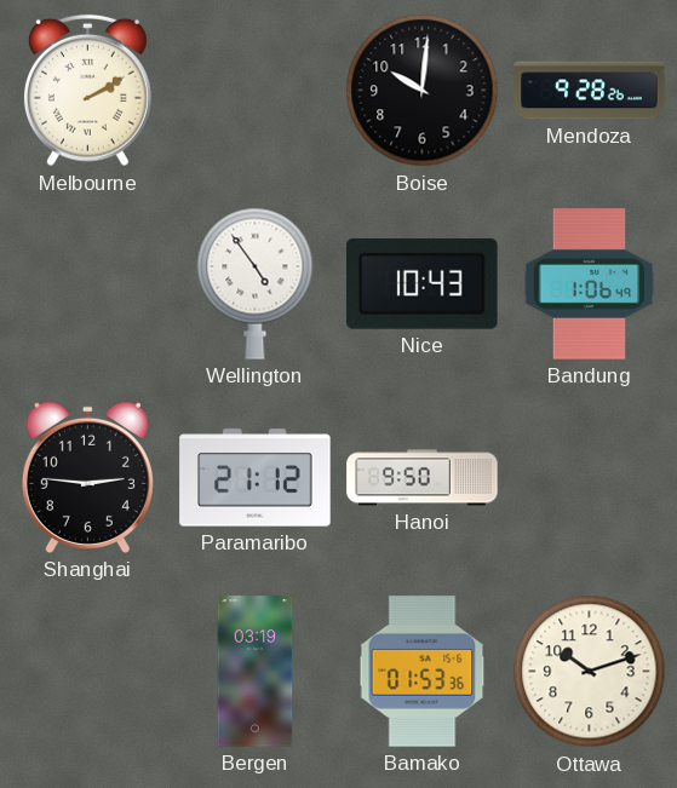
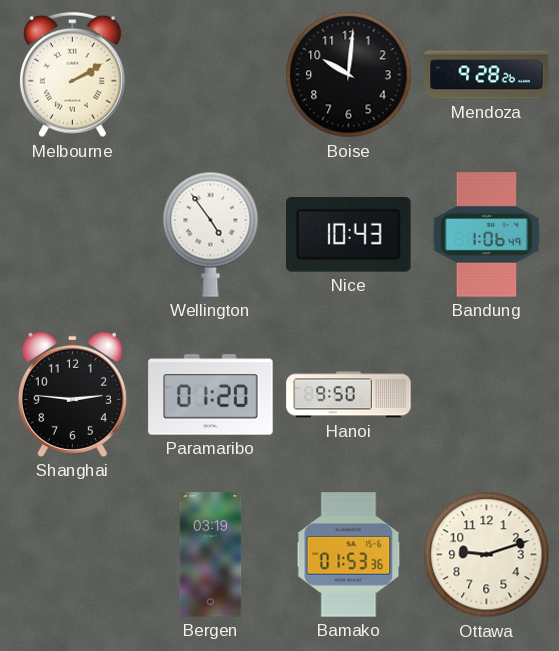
Paramaribo: 21:12 -> 01:20
Ottawa: 10:12 -> 9:12
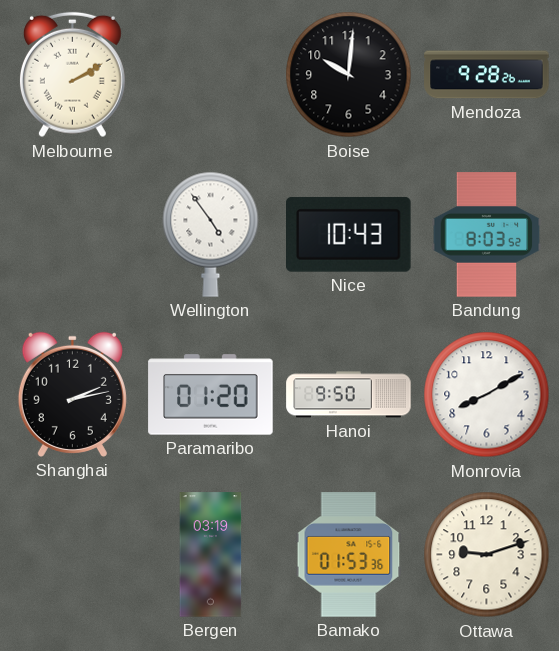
Bandung: 1:06 -> 8:03
Shanghai: 2:46 -> 2:13
Monrovia: none -> 8:10
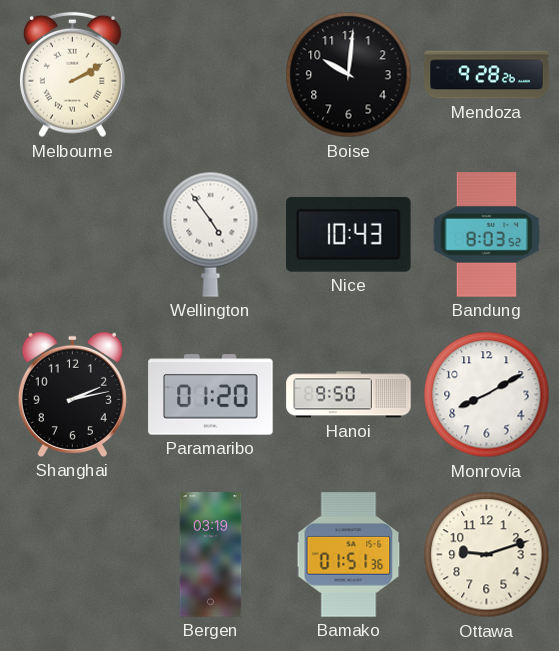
Bamako: 01:53 -> 01:51
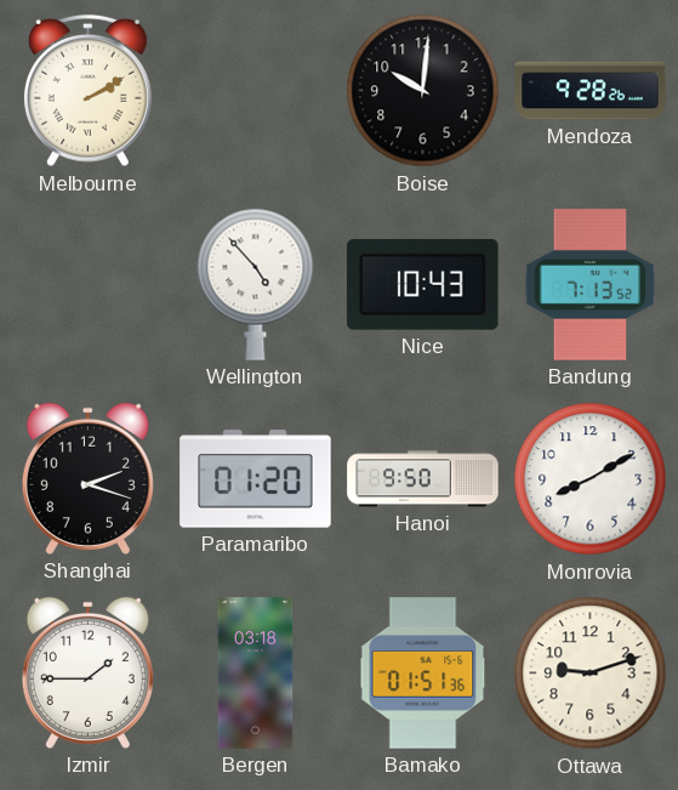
Wellington: 4:54 -> 4:53
Bandung: 8:03 -> 7:13
Shanghai: 2:13 -> 2:18
Izmir: none -> 1:45
Bergen: 03:19 -> 03:18
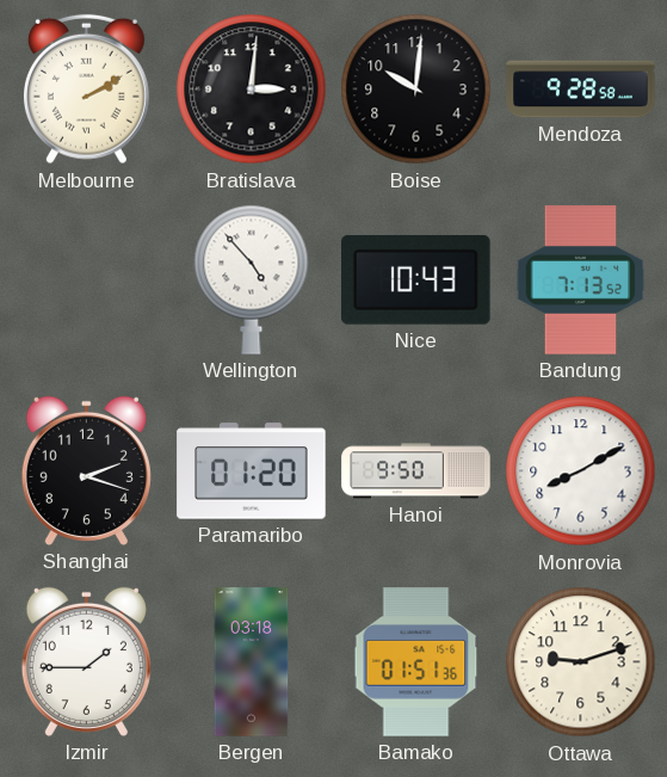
Bratislava: none -> 3:01
Mendoza: 9:28:26 -> 9:28:58
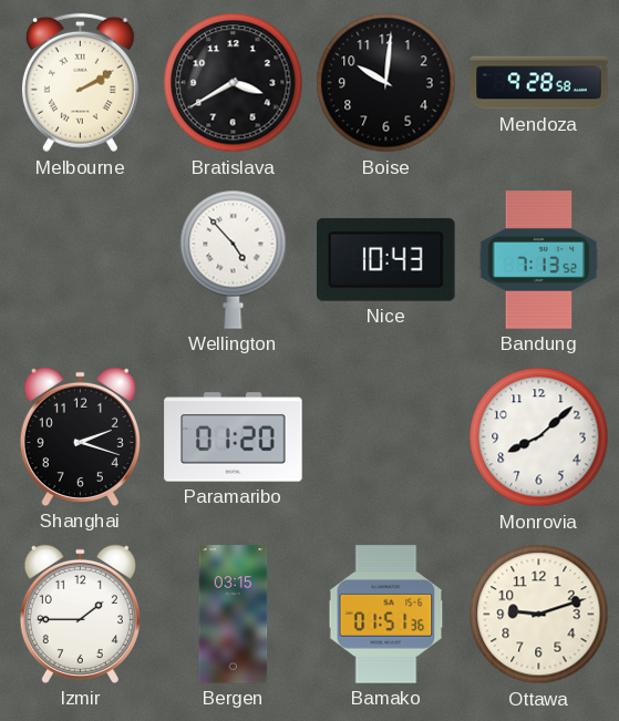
Bratislava: 3:01 -> 3:40
Hanoi: 9:50 -> none
Monrovia: 8:10 -> 8:08
Bergen: 03:18 -> 03:15
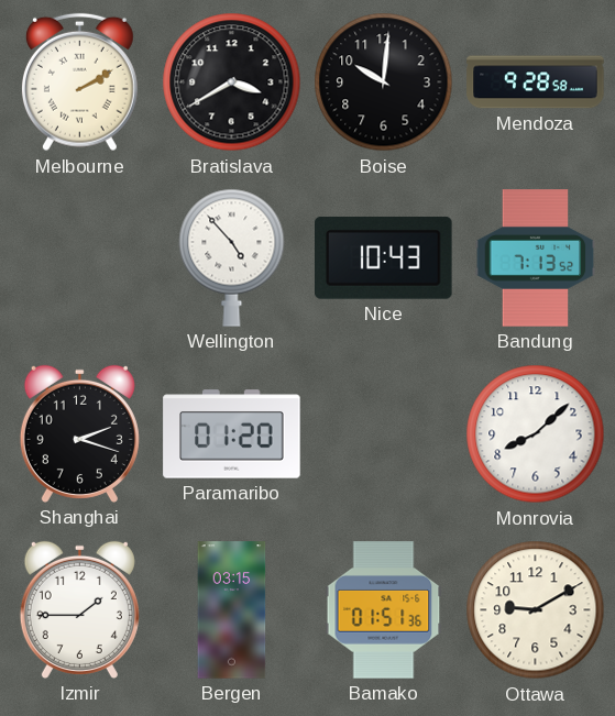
Ottawa: 9:12 -> 9:10
